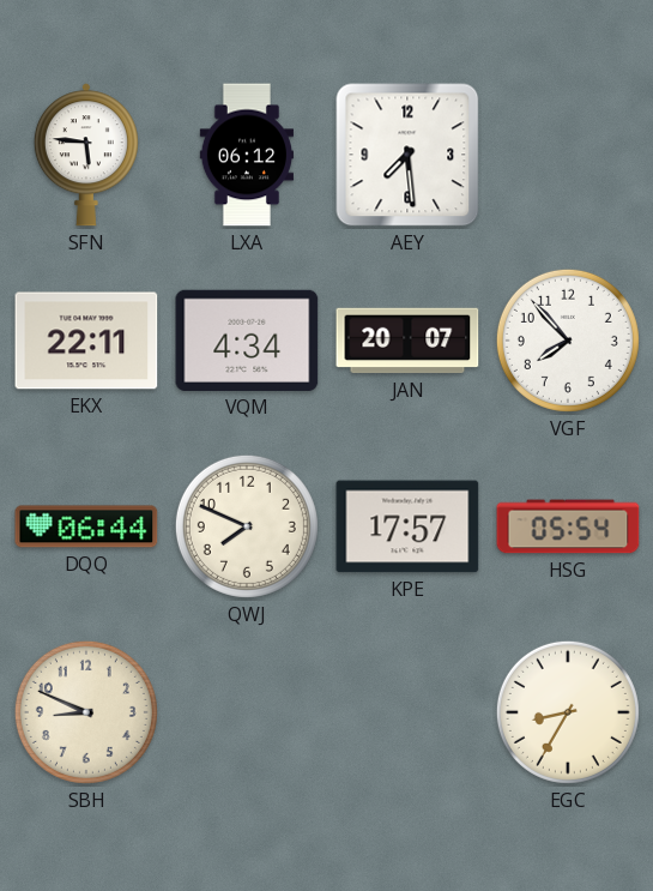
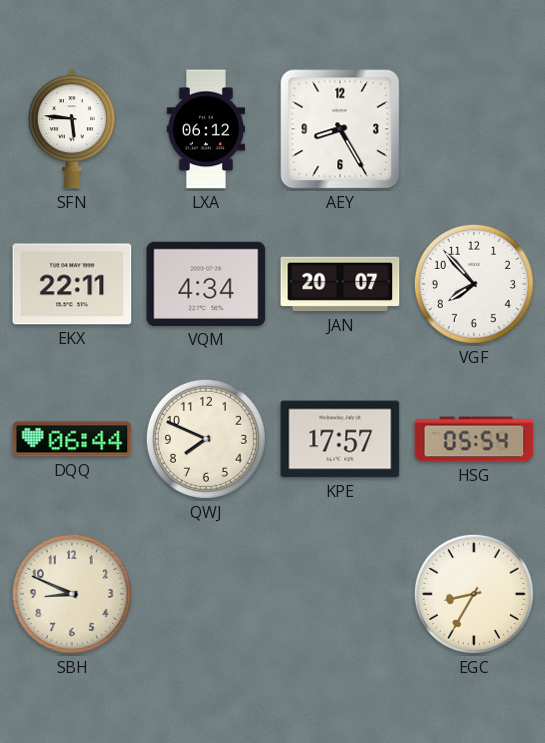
AEY: 7:29 -> 8:25
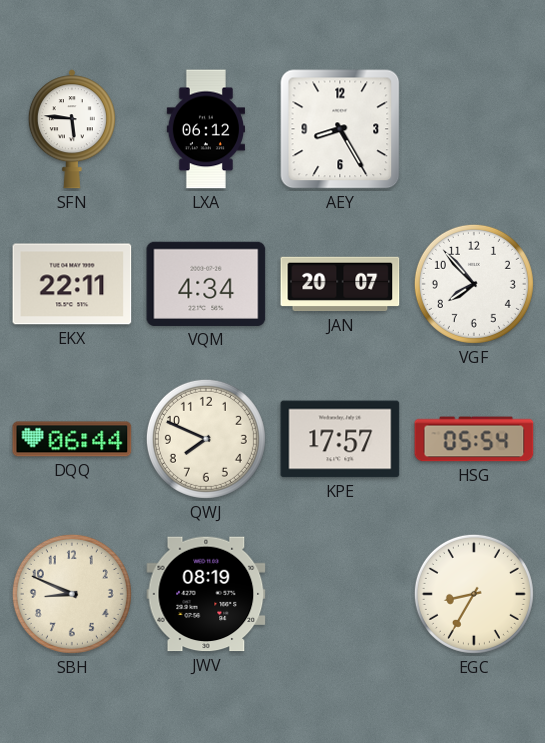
JWV: none -> 08:19
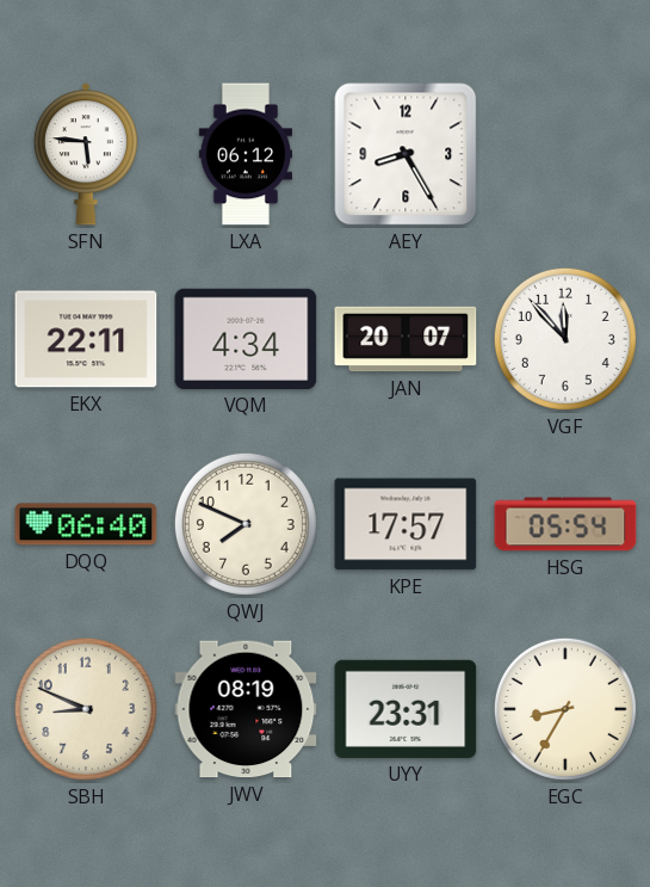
VGF: 7:53 -> 11:53
DQQ: 06:44 -> 06:40
UYY: none -> 23:31
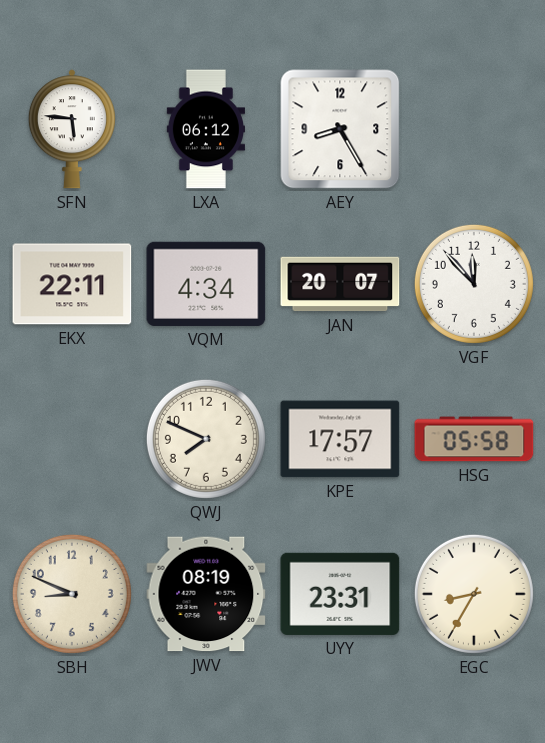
DQQ: 06:40 -> none
HSG: 05:54 -> 05:58
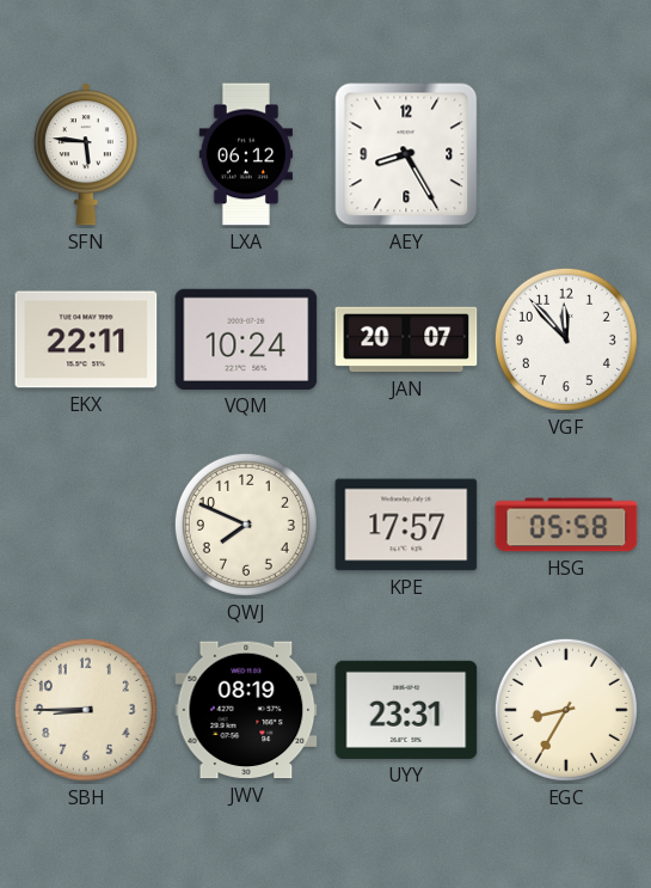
VQM: 4:34 -> 10:24
SBH: 8:49 -> 8:45
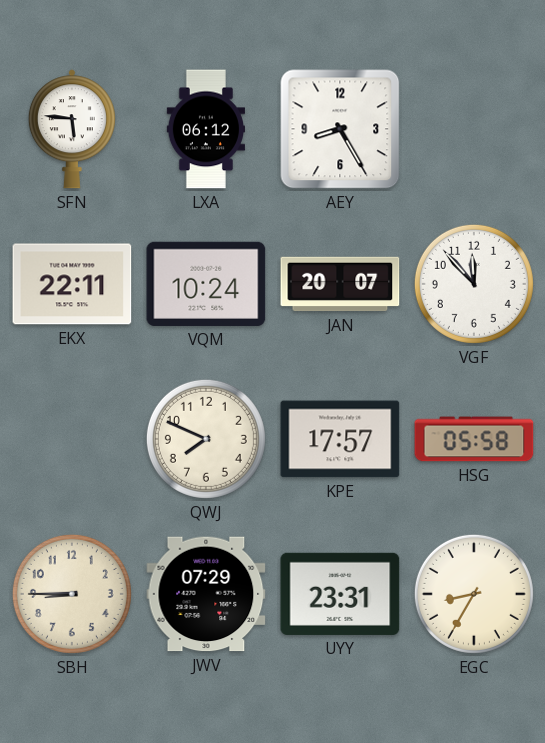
JWV: 08:19 -> 07:29
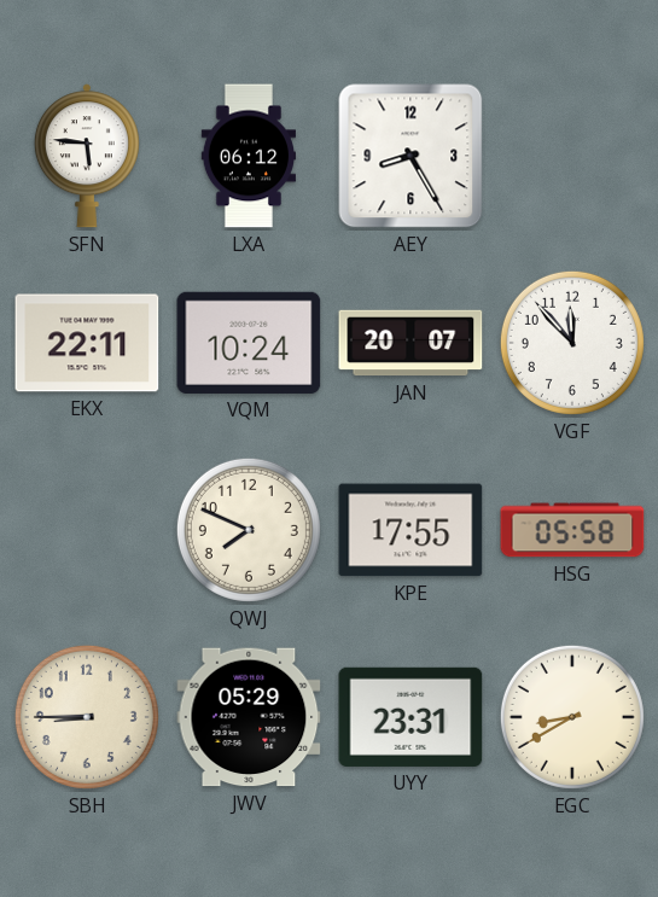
KPE: 17:57 -> 17:55
JWV: 07:29 -> 05:29
EGC: 8:35 -> 8:40
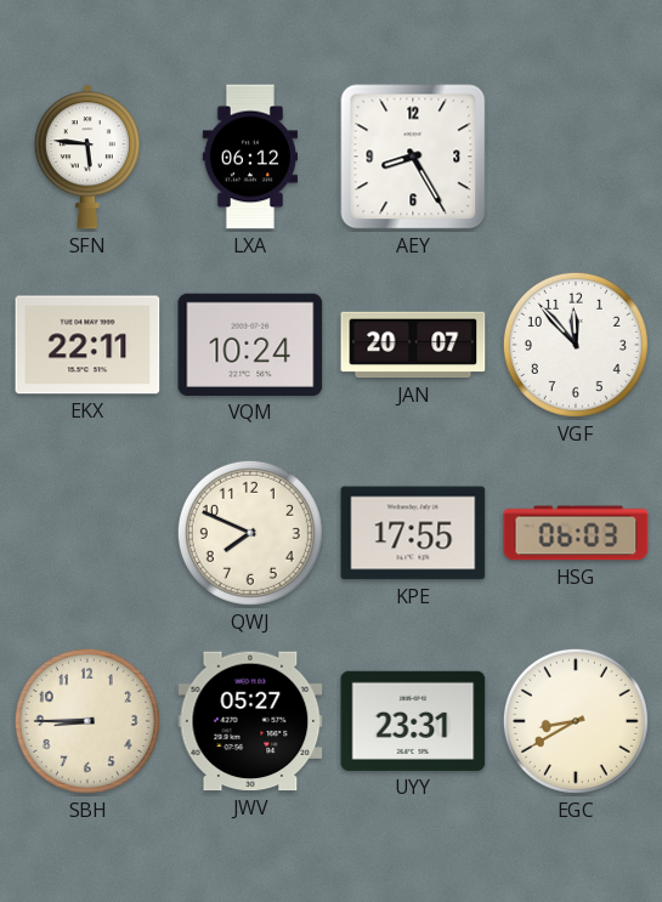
HSG: 05:58 -> 06:03
JWV: 05:29 -> 05:27
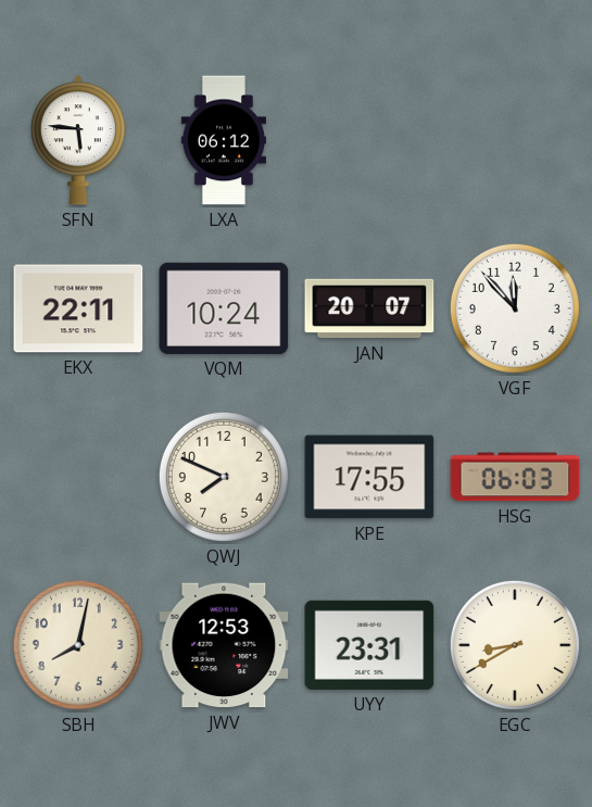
AEY: 8:25 -> none
SBH: 8:45 -> 8:02
JWV: 05:27 -> 12:53
